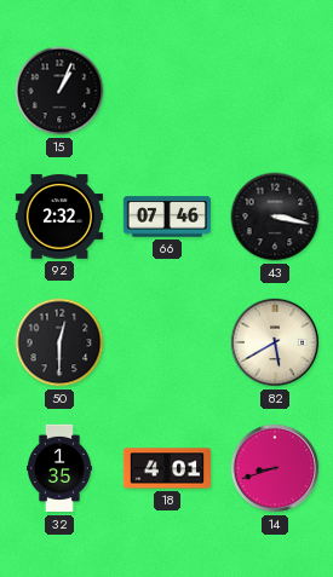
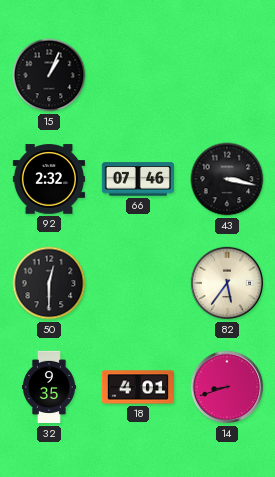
82: 5:40 -> 5:36
32: 1:35 -> 9:35
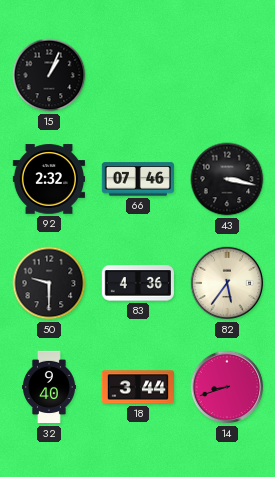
50: 12:30 -> 9:30
83: none -> 4:36
32: 9:35 -> 9:40
18: 4:01 -> 3:44
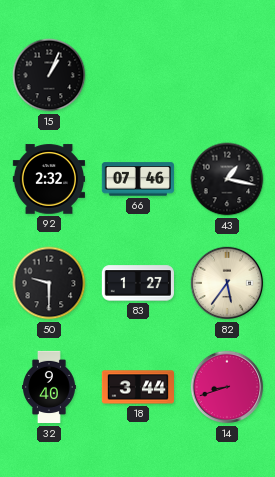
43: 3:17 -> 1:17
83: 4:36 -> 1:27
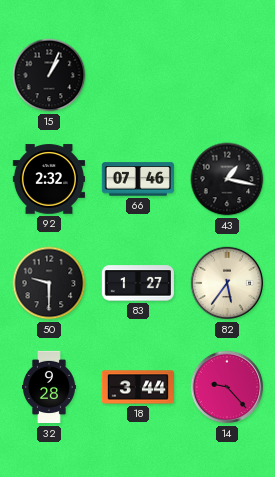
32: 9:40 -> 9:28
14: 8:42 -> 9:23
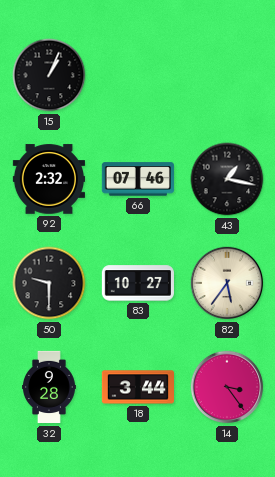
83: 1:27 -> 10:27
14: 9:23 -> 3:24
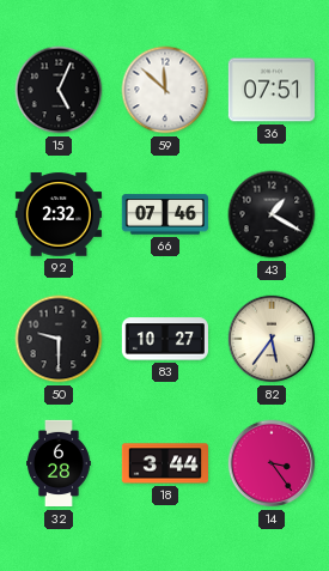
15: 1:04 -> 5:04
59: none -> 11:52
36: none -> 07:51
43: 1:17 -> 1:20
32: 9:28 -> 6:28
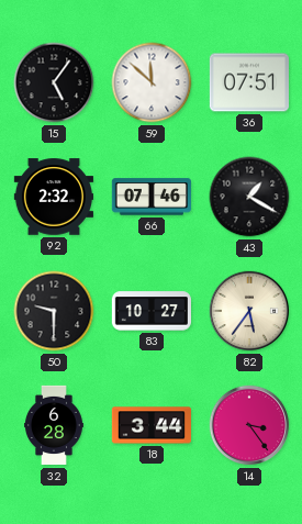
15: 5:04 -> 5:06
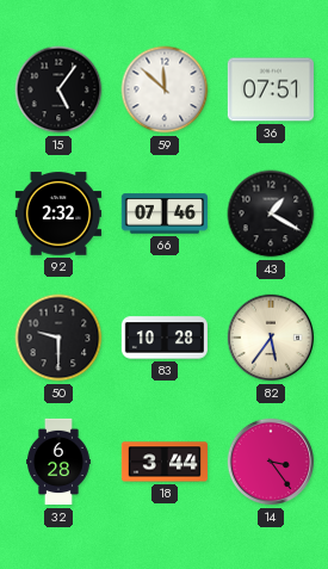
83: 10:27 -> 10:28
